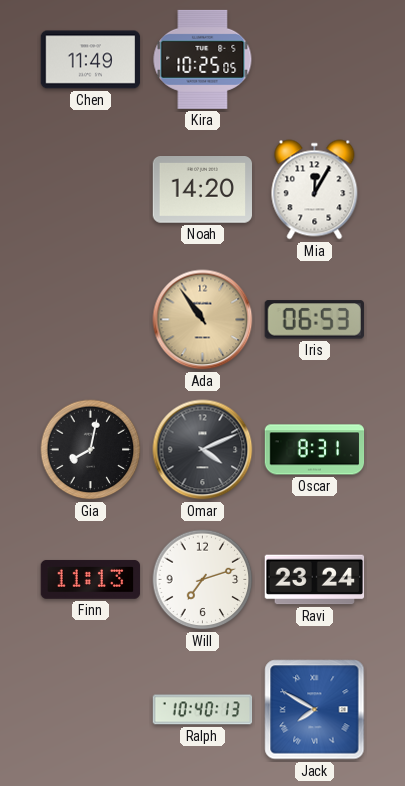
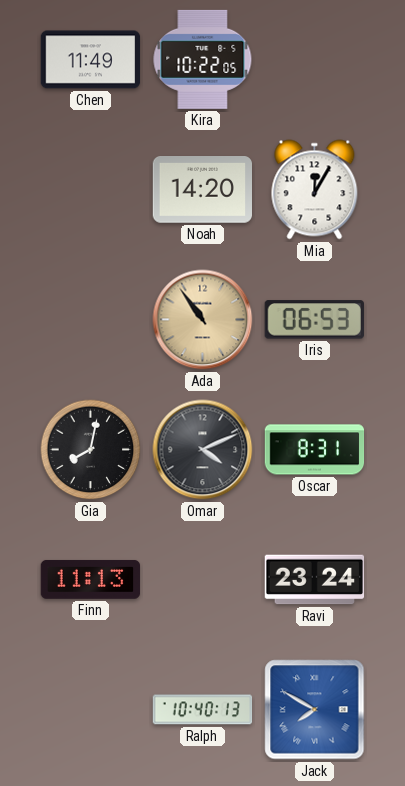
Kira: 10:25 -> 10:22
Will: 7:12 -> none
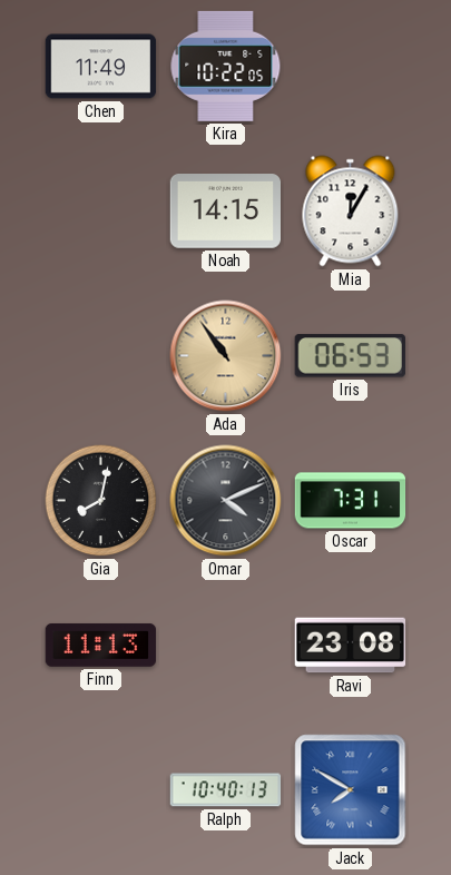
Noah: 14:20 -> 14:15
Oscar: 8:31 -> 7:31
Ravi: 23:24 -> 23:08
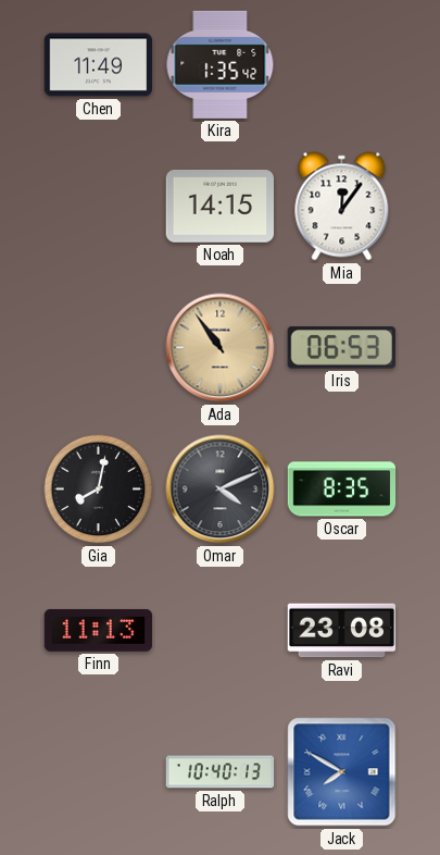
Kira: 10:22 -> 1:35
Mia: 12:05 -> 12:06
Oscar: 7:31 -> 8:35
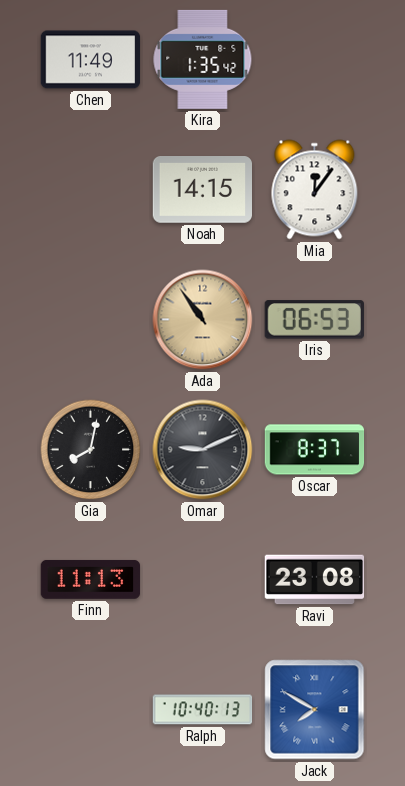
Omar: 4:11 -> 9:11
Oscar: 8:35 -> 8:37
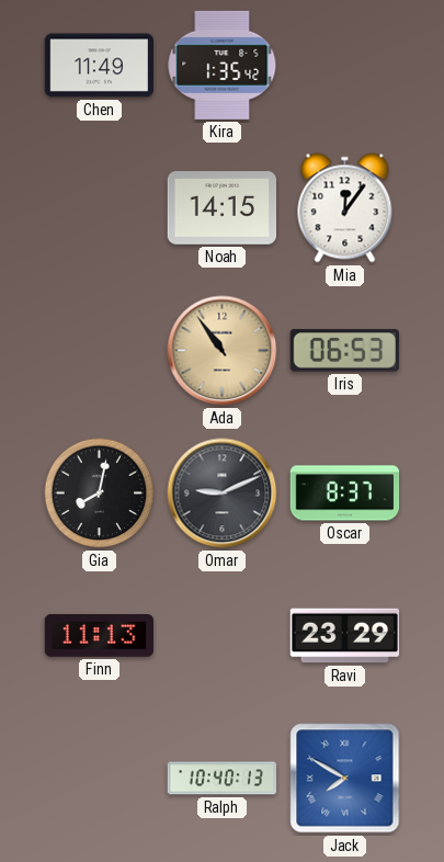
Ravi: 23:08 -> 23:29
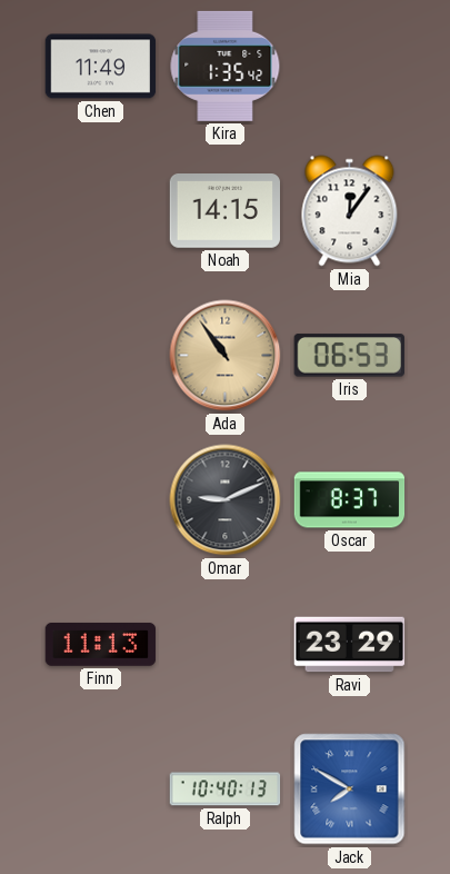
Gia: 8:02 -> none
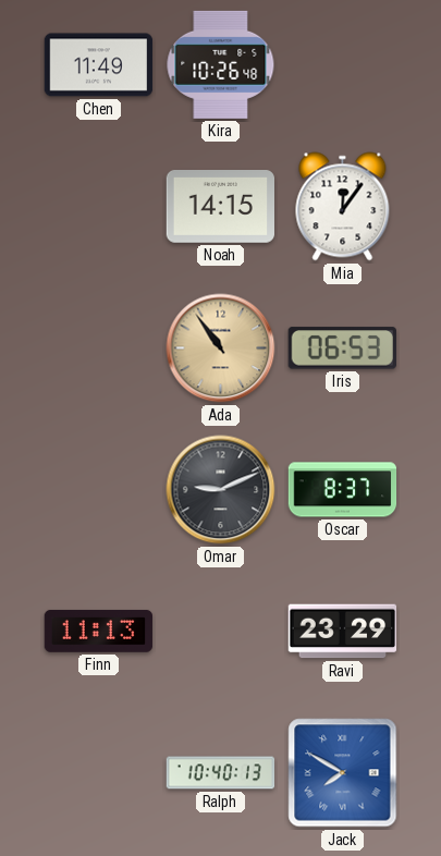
Kira: 1:35 -> 10:26
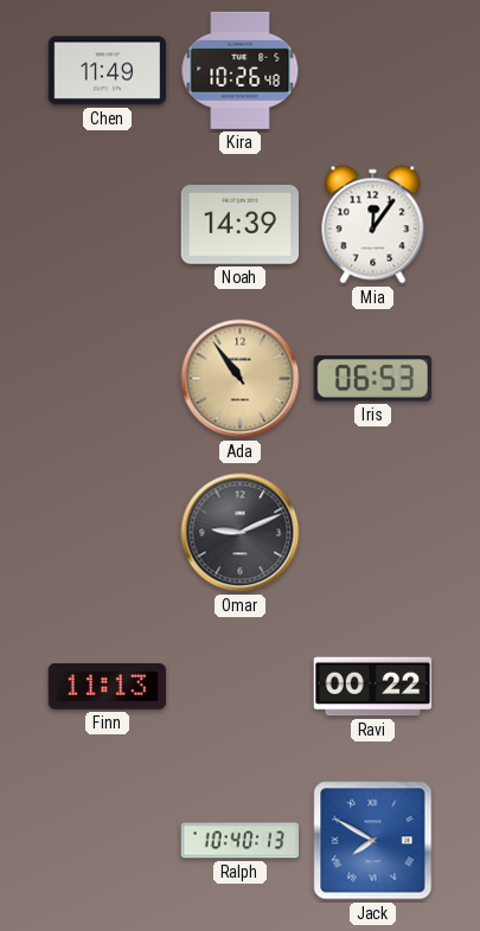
Noah: 14:15 -> 14:39
Oscar: 8:37 -> none
Ravi: 23:29 -> 00:22
